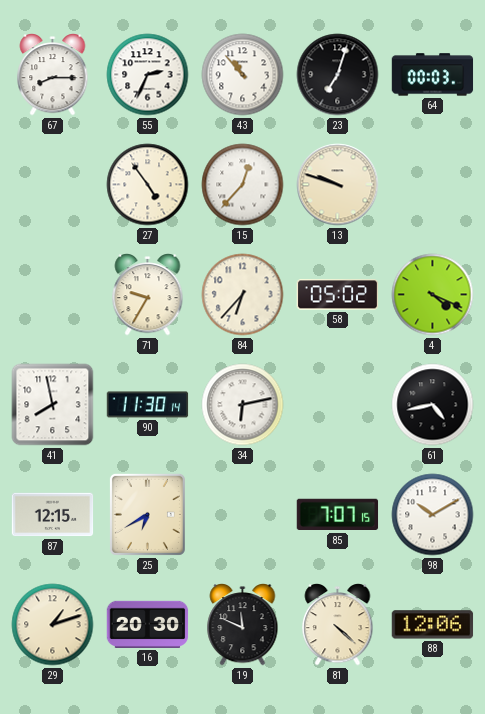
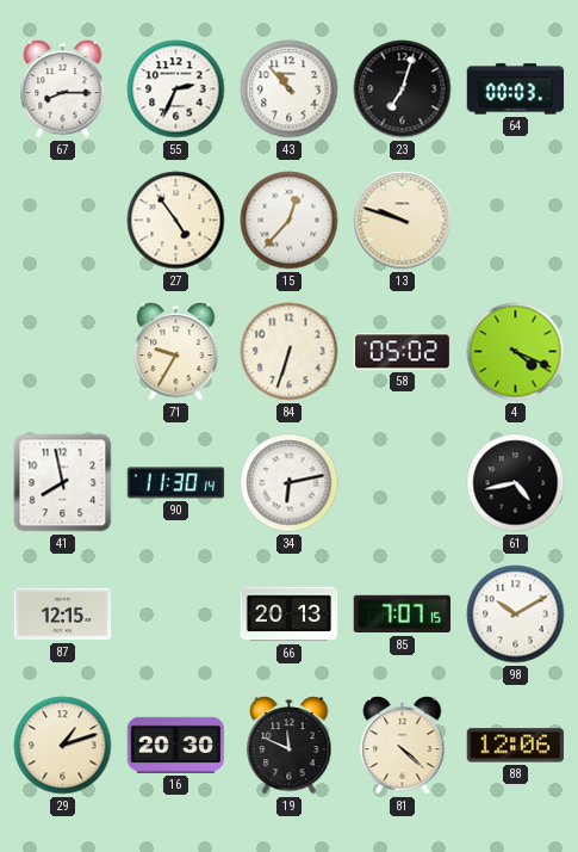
84: 6:37 -> 6:33
25: 6:40 -> none
66: none -> 20:13
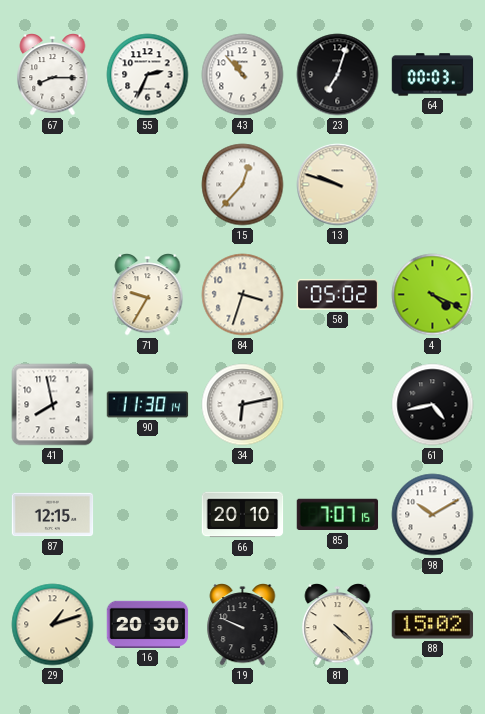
27: 4:54 -> none
84: 6:33 -> 3:33
66: 20:13 -> 20:10
19: 11:49 -> 9:49
88: 12:06 -> 15:02
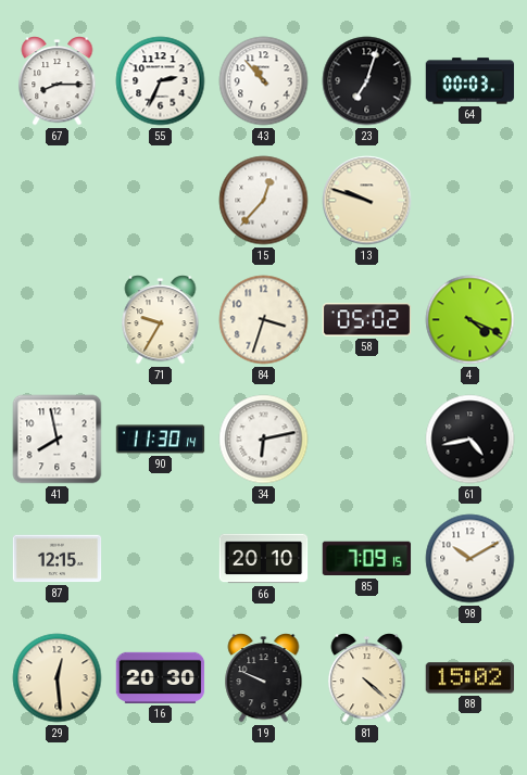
85: 7:07 -> 7:09
29: 1:12 -> 12:29
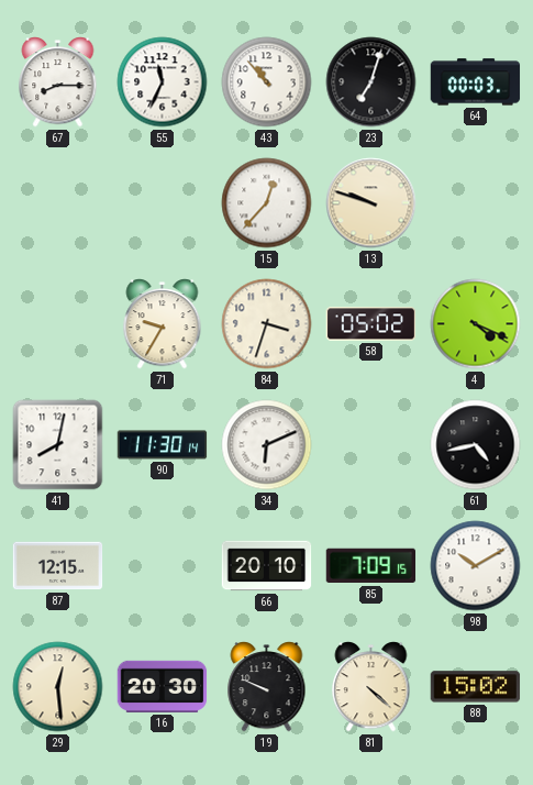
55: 2:34 -> 11:34
41: 7:58 -> 8:02
34: 6:13 -> 6:11
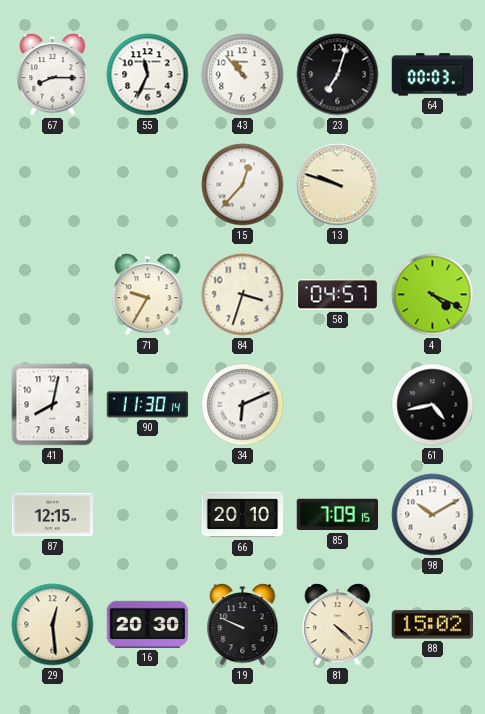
58: 05:02 -> 04:57
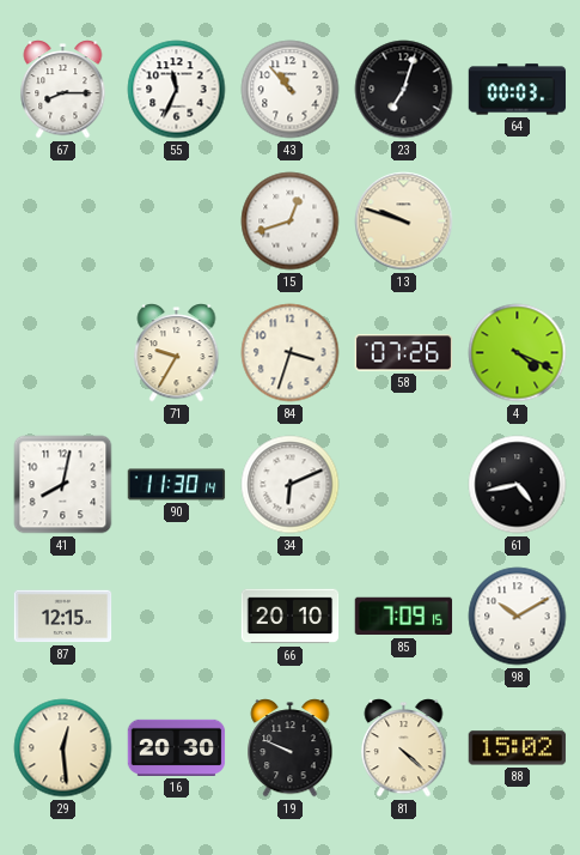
15: 12:37 -> 12:42
58: 04:57 -> 07:26
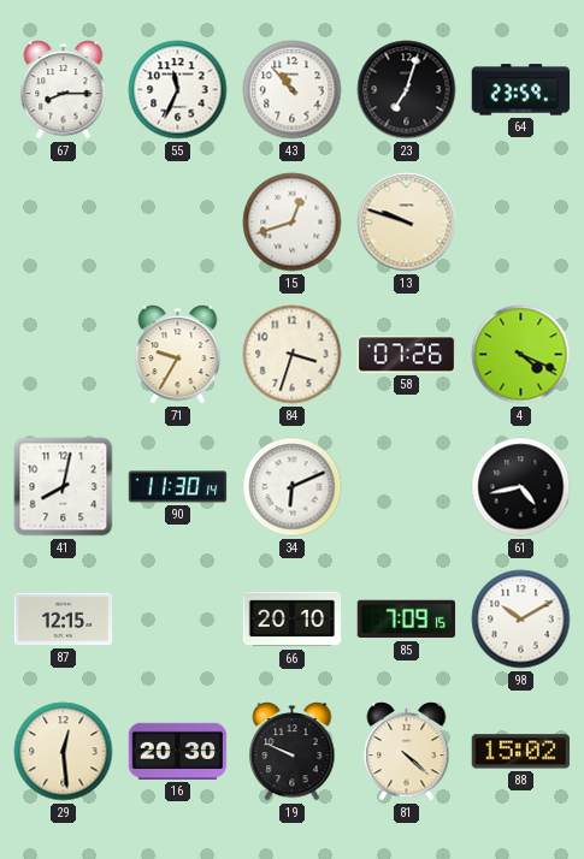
64: 00:03 -> 23:59
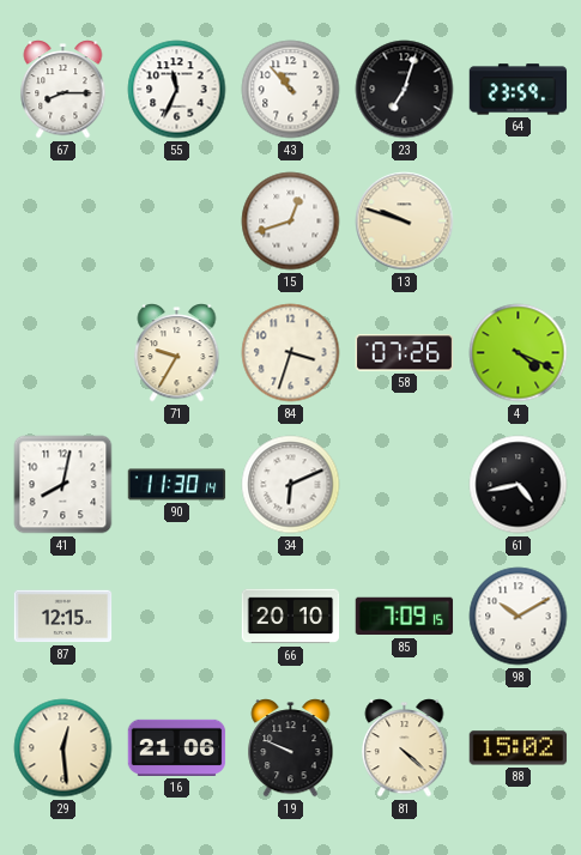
16: 20:30 -> 21:06
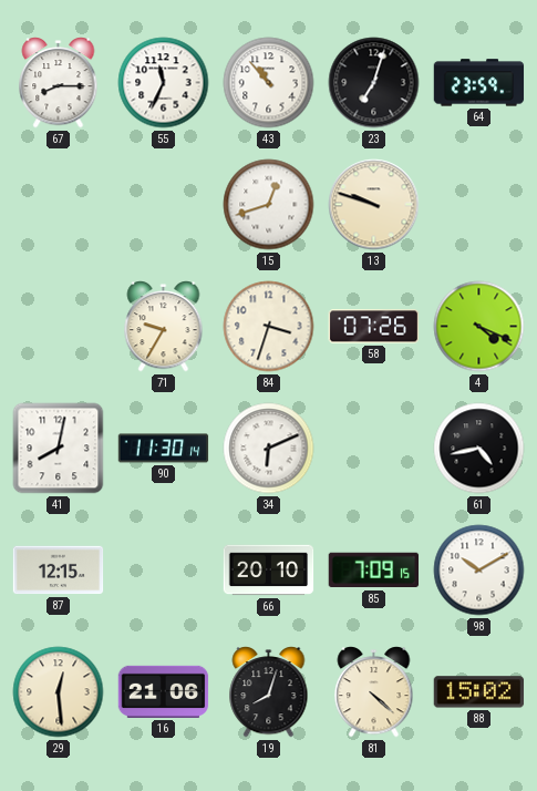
19: 9:49 -> 8:03
